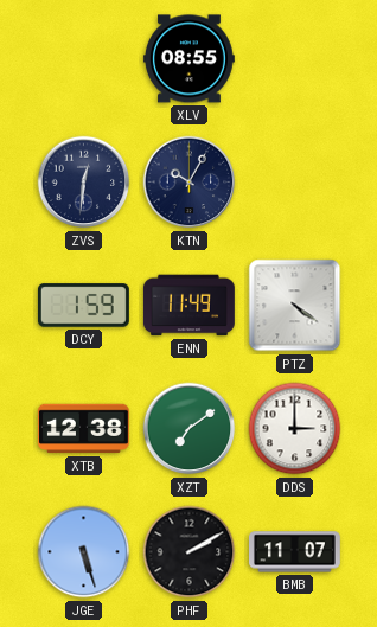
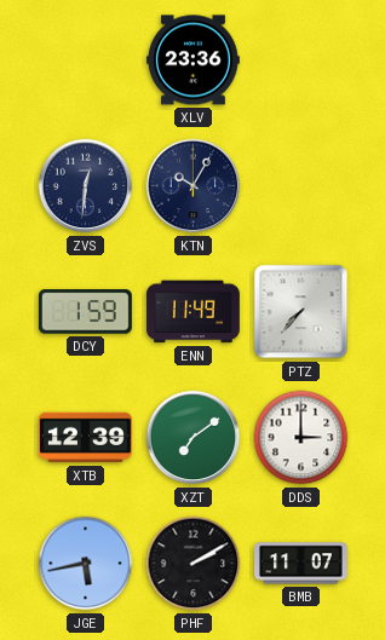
XLV: 08:55 -> 23:36
PTZ: 4:21 -> 7:37
XTB: 12:38 -> 12:39
JGE: 5:27 -> 5:43
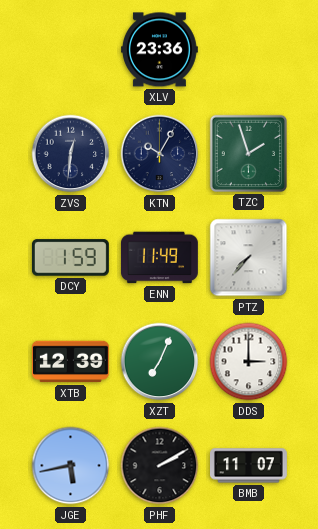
TZC: none -> 1:57
XZT: 7:09 -> 7:04
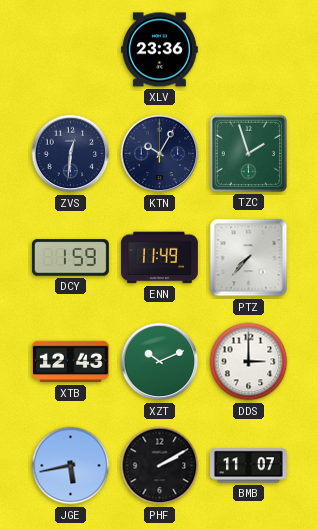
XTB: 12:39 -> 12:43
XZT: 7:04 -> 10:11
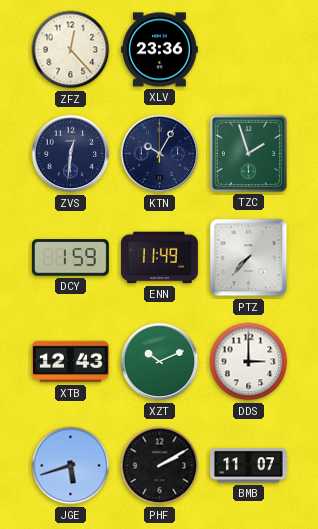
ZFZ: none -> 12:23
JGE: 5:43 -> 5:42
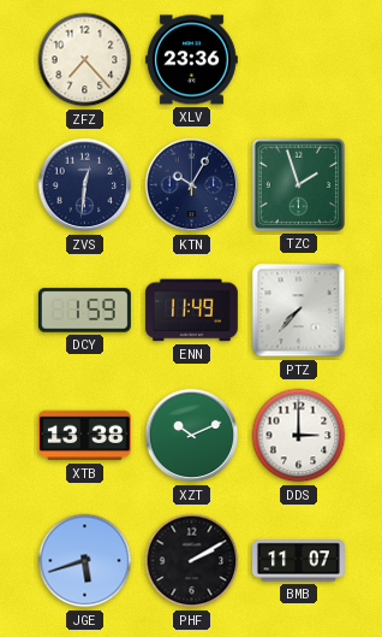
ZFZ: 12:23 -> 7:23
XTB: 12:43 -> 13:38
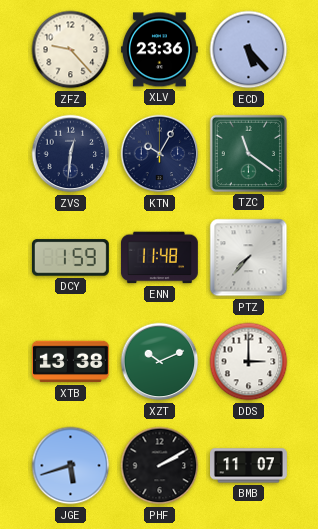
ZFZ: 7:23 -> 9:23
ECD: none -> 5:23
TZC: 1:57 -> 11:21
ENN: 11:49 -> 11:48
